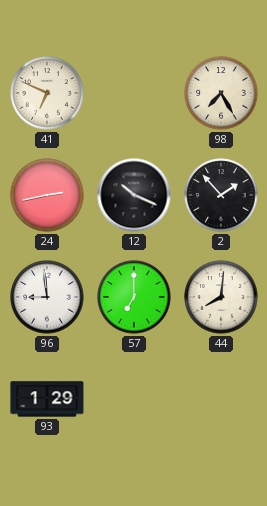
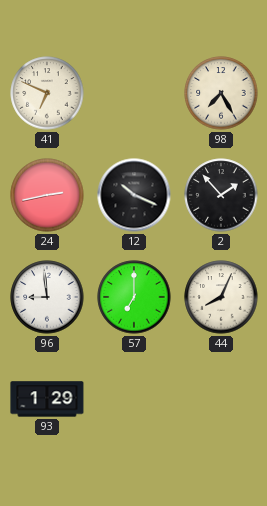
44: 8:01 -> 8:04
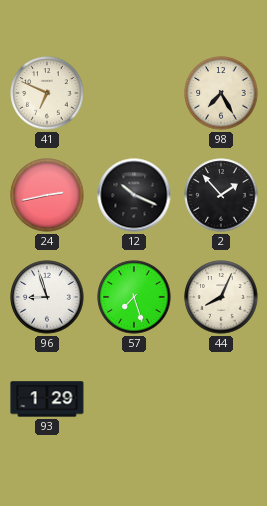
96: 8:59 -> 8:57
57: 7:00 -> 7:27
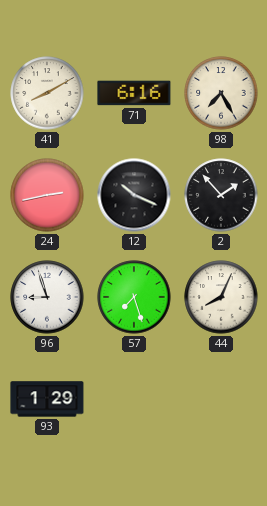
41: 6:49 -> 8:10
71: none -> 6:16
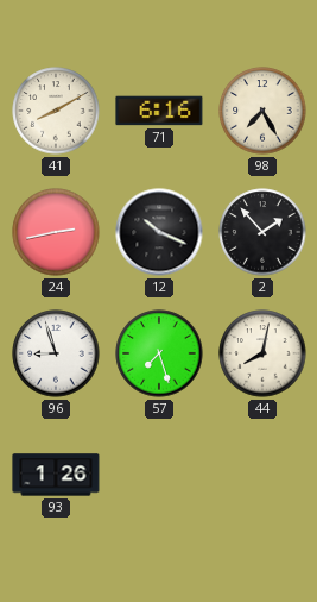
44: 8:04 -> 8:02
93: 1:29 -> 1:26
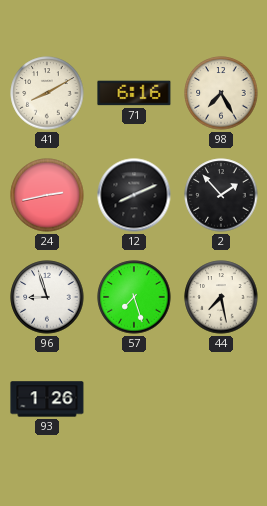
12: 10:19 -> 8:11
44: 8:02 -> 7:28
